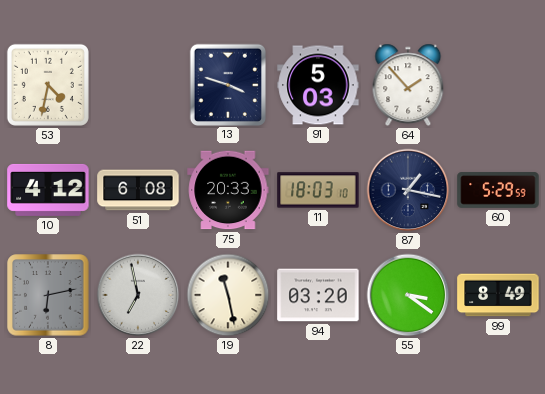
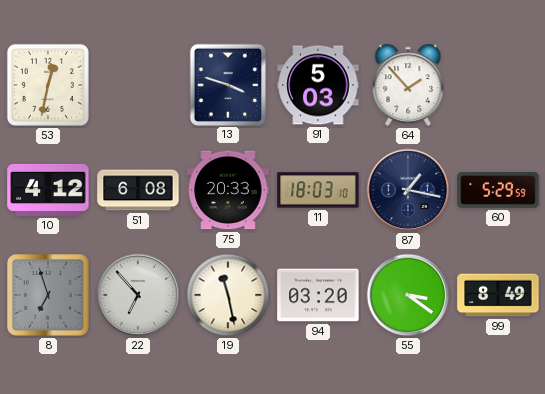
53: 4:32 -> 12:32
8: 6:13 -> 6:57
22: 6:58 -> 6:53
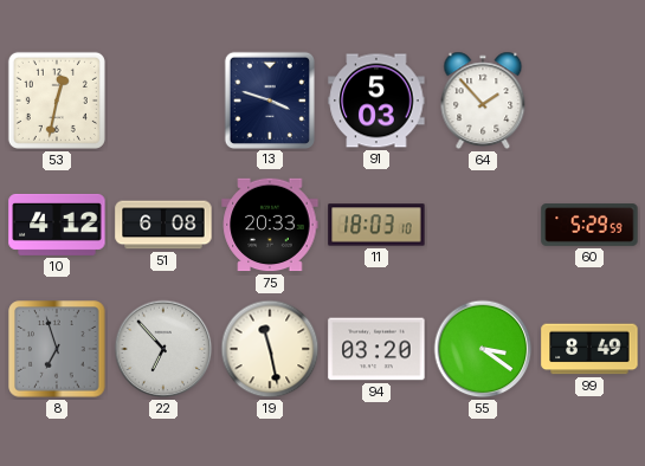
87: 1:17 -> none
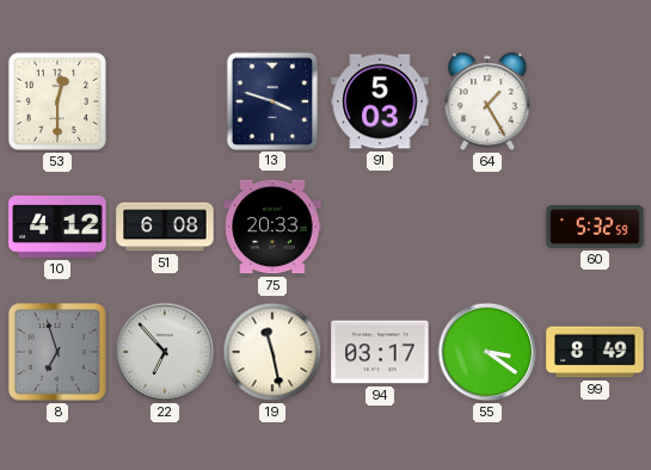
53: 12:32 -> 12:30
64: 1:53 -> 1:25
11: 18:03 -> none
60: 5:29 -> 5:32
94: 03:20 -> 03:17
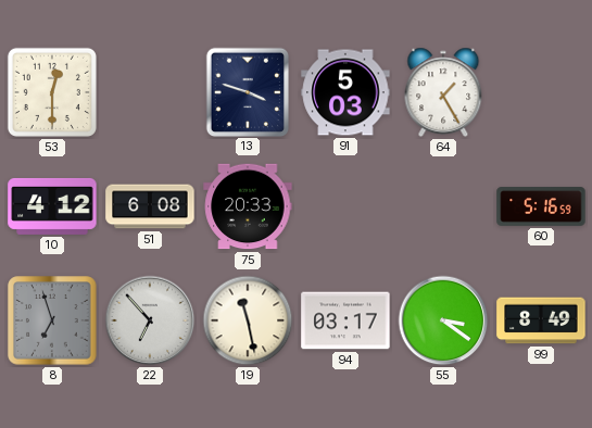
60: 5:32 -> 5:16
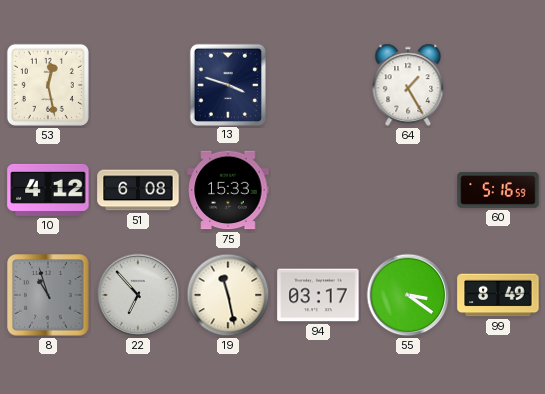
53: 12:30 -> 12:28
91: 5:03 -> none
75: 20:33 -> 15:33
8: 6:57 -> 10:57
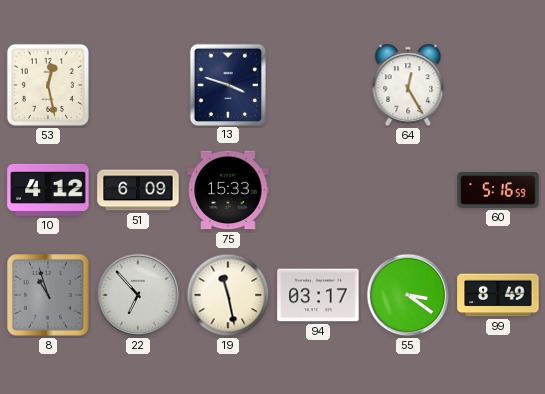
64: 1:25 -> 12:25
51: 6:08 -> 6:09
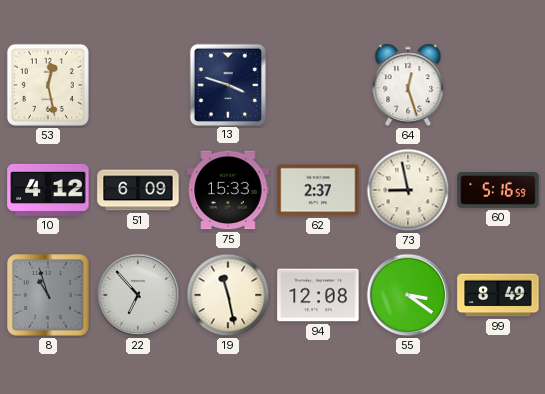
64: 12:25 -> 12:27
62: none -> 2:37
73: none -> 8:58
94: 03:17 -> 12:08
